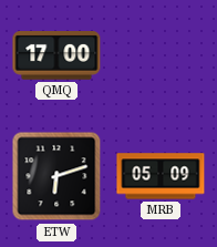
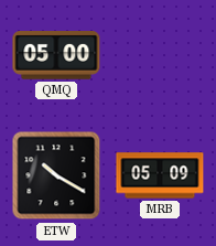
QMQ: 17:00 -> 05:00
ETW: 6:12 -> 10:20
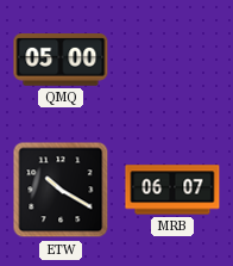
MRB: 05:09 -> 06:07
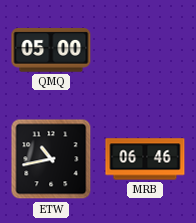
ETW: 10:20 -> 10:43
MRB: 06:07 -> 06:46
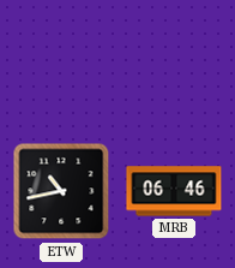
QMQ: 05:00 -> none
